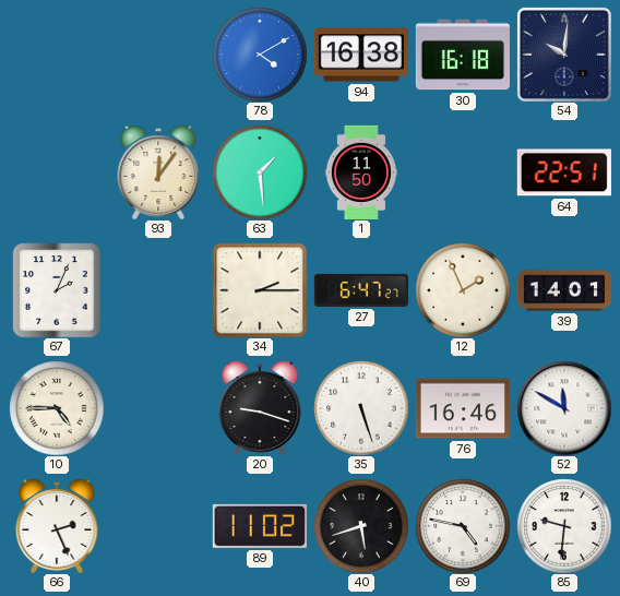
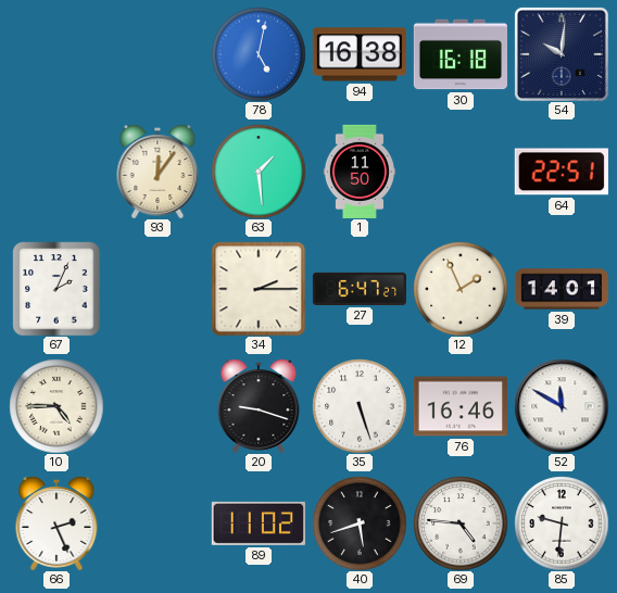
78: 4:10 -> 5:02
69: 4:47 -> 4:46
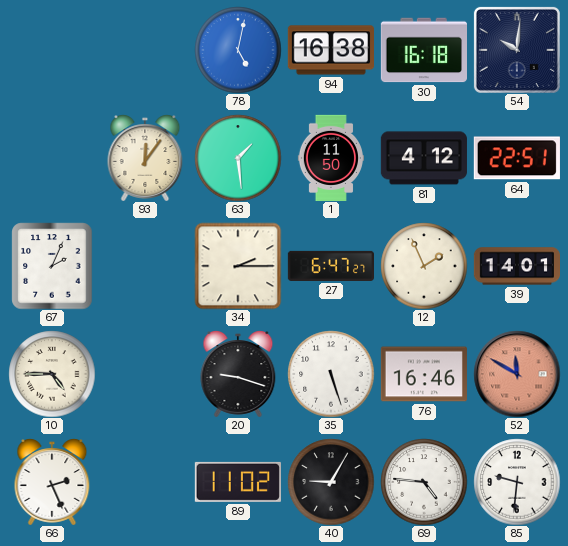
81: none -> 4:12
52 dial: white -> salmon
40: 5:42 -> 9:05
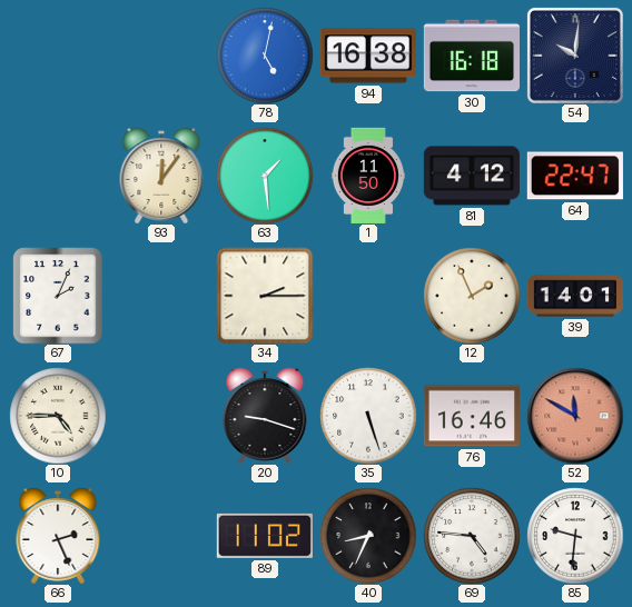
64: 22:51 -> 22:47
27: 6:47 -> none
40: 9:05 -> 8:34
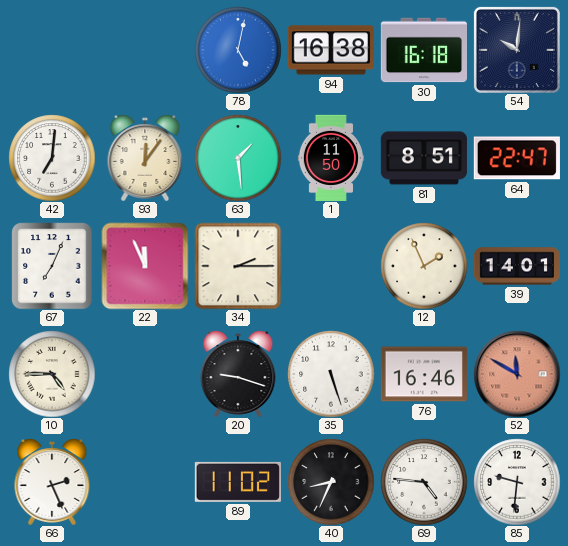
42: none -> 7:01
81: 4:12 -> 8:51
67: 2:04 -> 7:04
22: none -> 11:56
